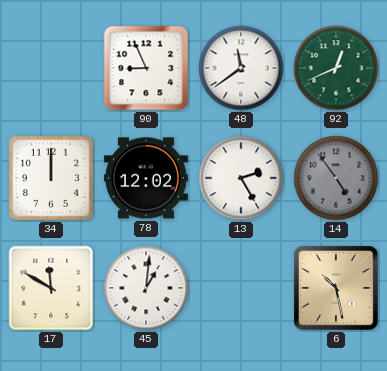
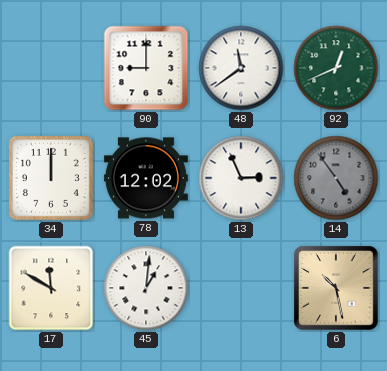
90: 8:56 -> 9:00
13: 2:25 -> 2:56
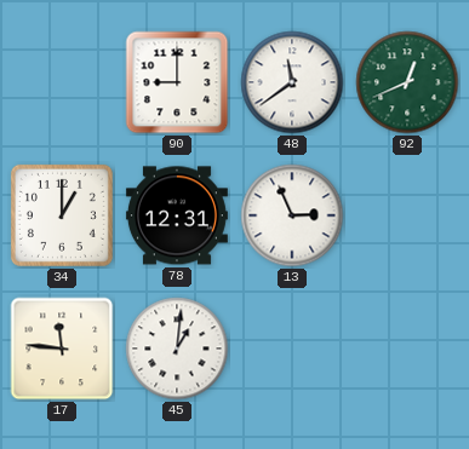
34: 12:00 -> 1:00
78: 12:02 -> 12:31
14: 4:54 -> none
17: 11:50 -> 11:46
6: 10:28 -> none
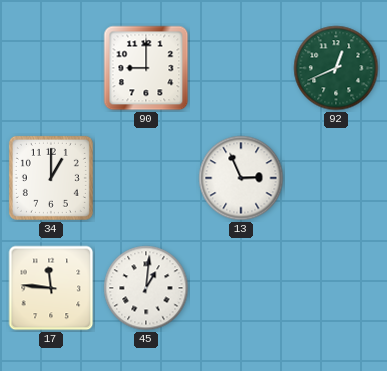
48: 11:39 -> none
78: 12:31 -> none
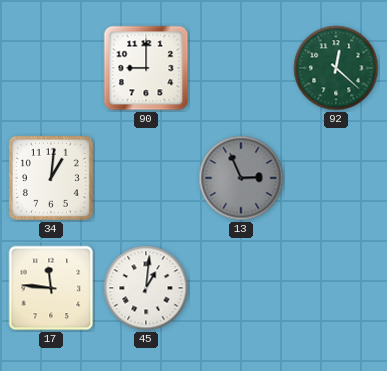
92: 12:41 -> 12:22
34: 1:00 -> 1:01
13 dial: white -> grey
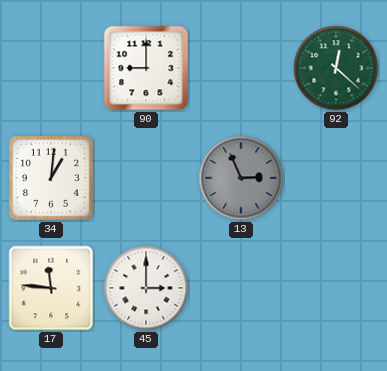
45: 1:01 -> 3:00
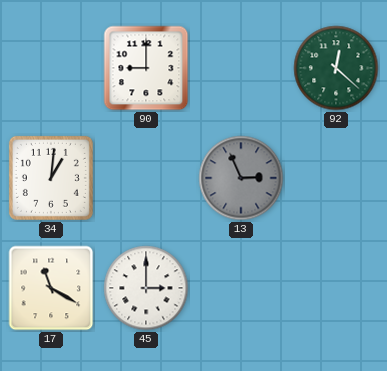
17: 11:46 -> 11:20
